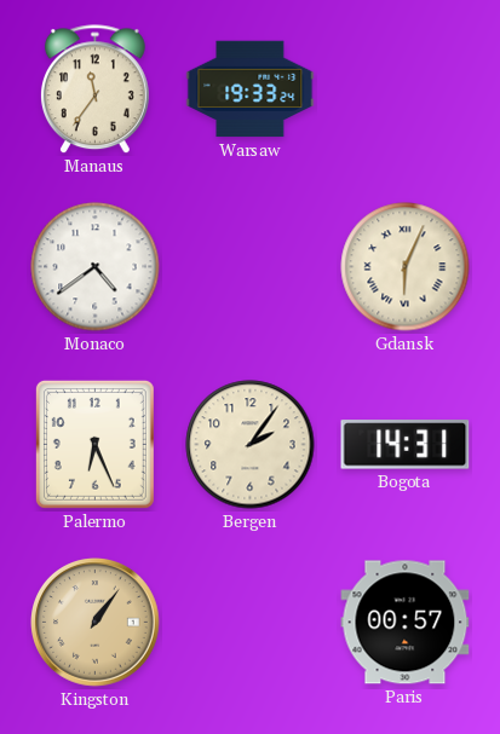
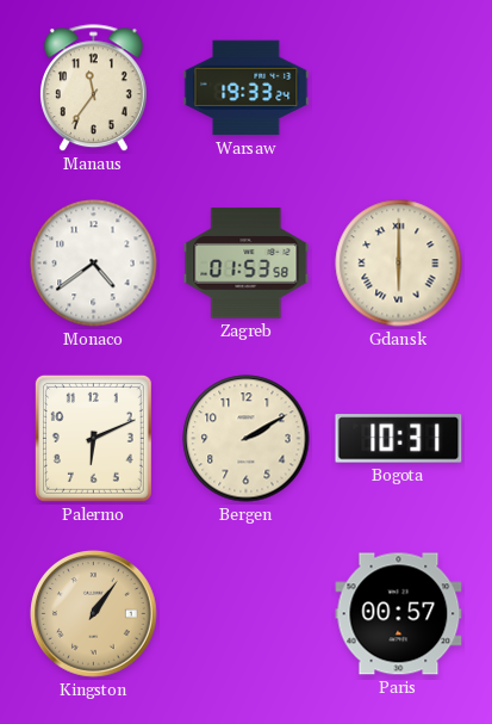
Zagreb: none -> 01:53
Gdansk: 6:04 -> 6:00
Palermo: 6:26 -> 6:11
Bergen: 2:06 -> 2:10
Bogota: 14:31 -> 10:31
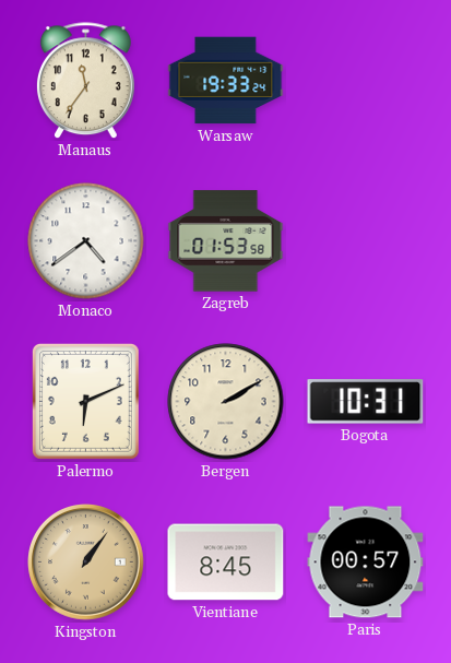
Gdansk: 6:00 -> none
Vientiane: none -> 8:45
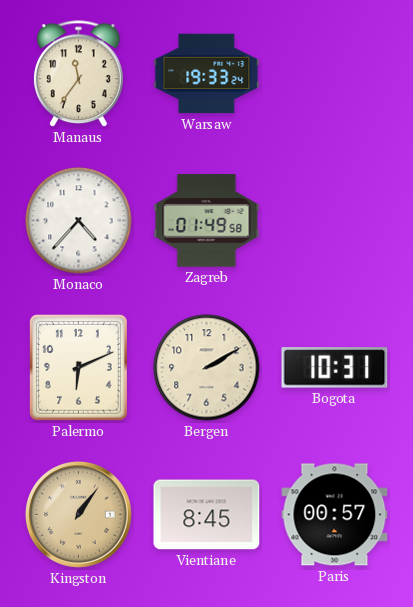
Monaco: 4:39 -> 4:37
Zagreb: 01:53 -> 01:49
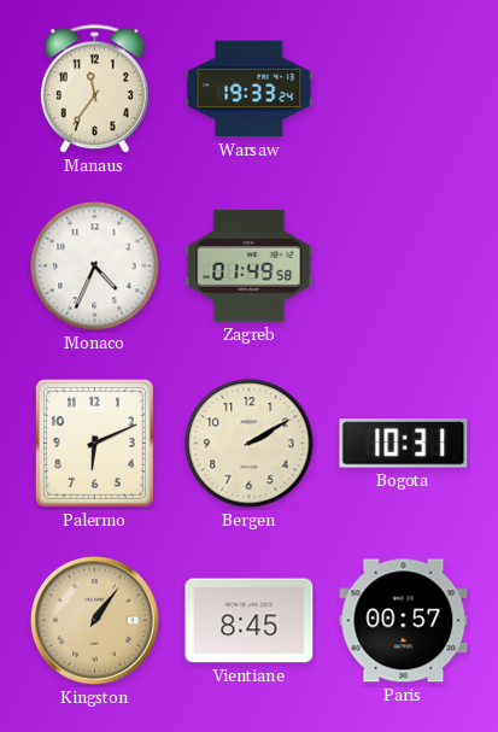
Monaco: 4:37 -> 4:34
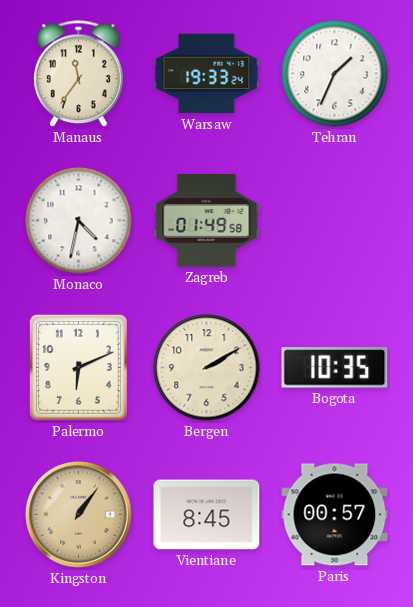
Tehran: none -> 1:34
Monaco: 4:34 -> 4:32
Bogota: 10:31 -> 10:35
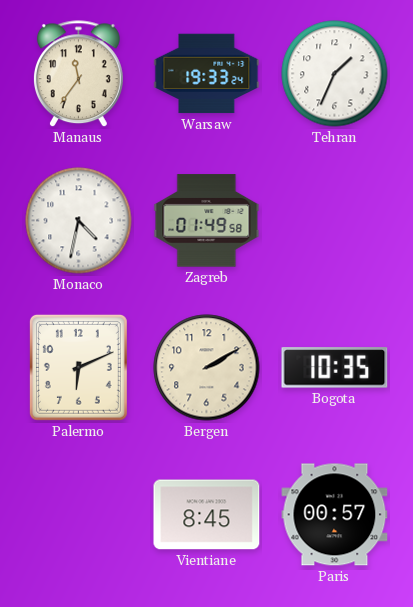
Kingston: 1:06 -> none
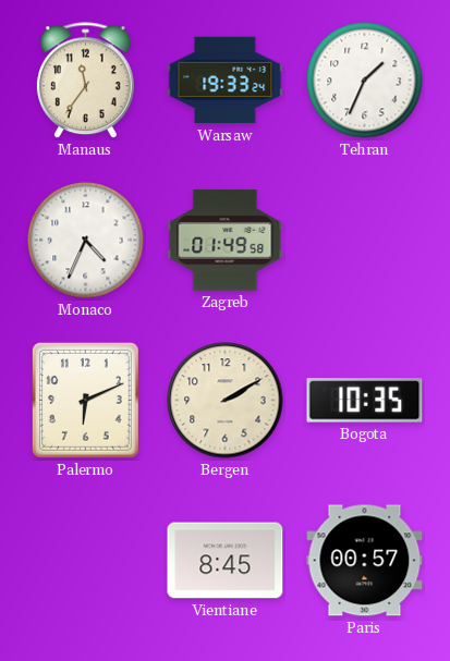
Monaco: 4:32 -> 4:34
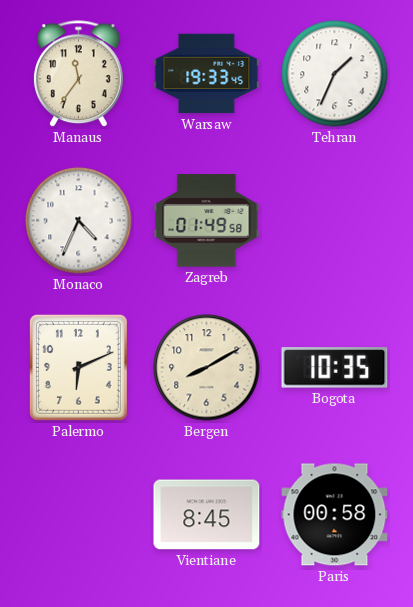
Warsaw: 19:33:24 -> 19:33:45
Bergen: 2:10 -> 8:10
Paris: 00:57 -> 00:58
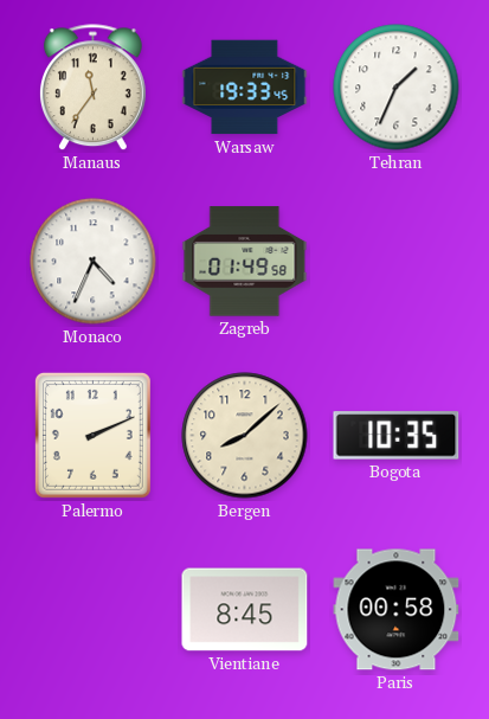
Palermo: 6:11 -> 2:11
Bergen: 8:10 -> 8:08
